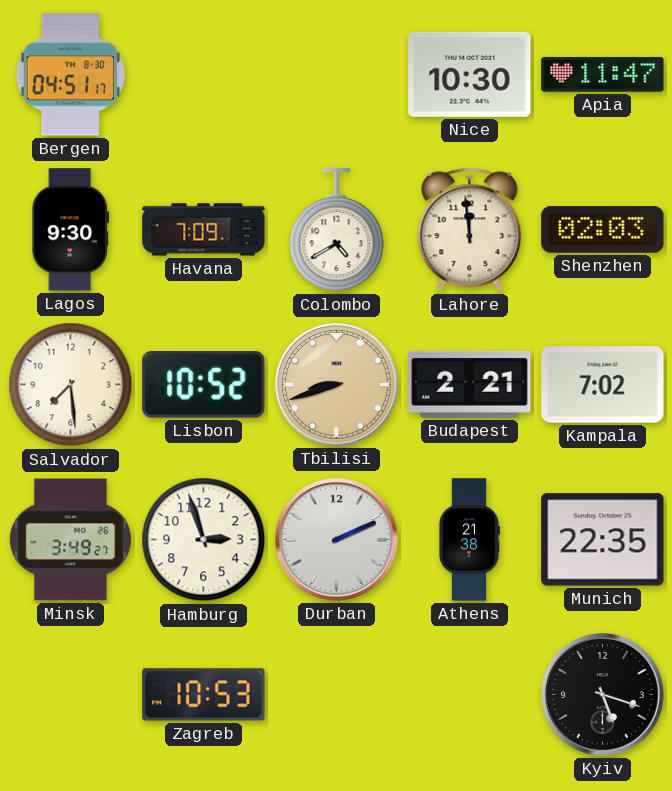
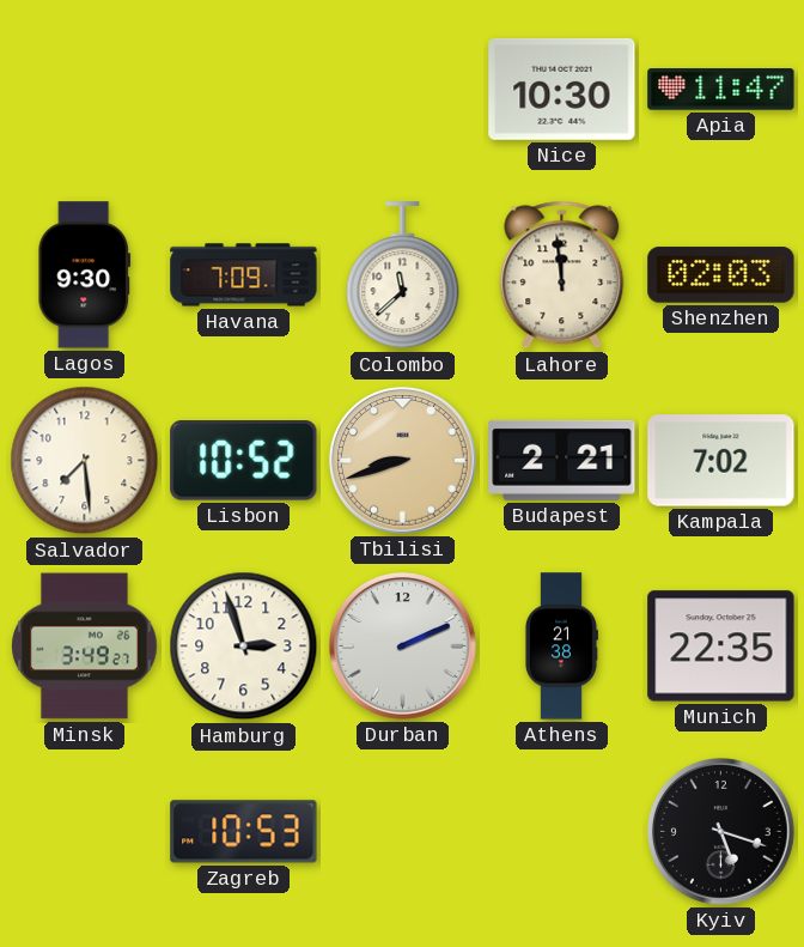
Bergen: 04:51 -> none
Colombo: 4:40 -> 11:38
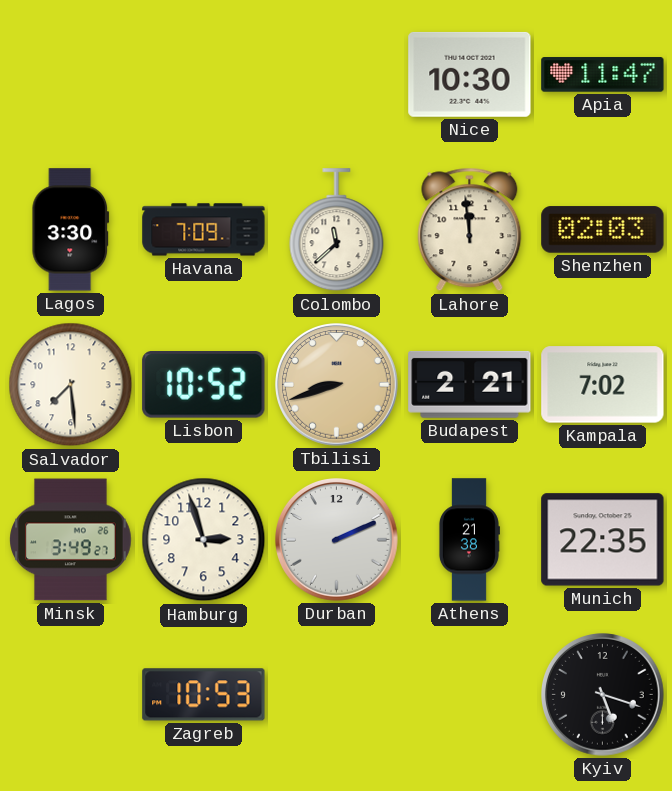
Lagos: 9:30 -> 3:30
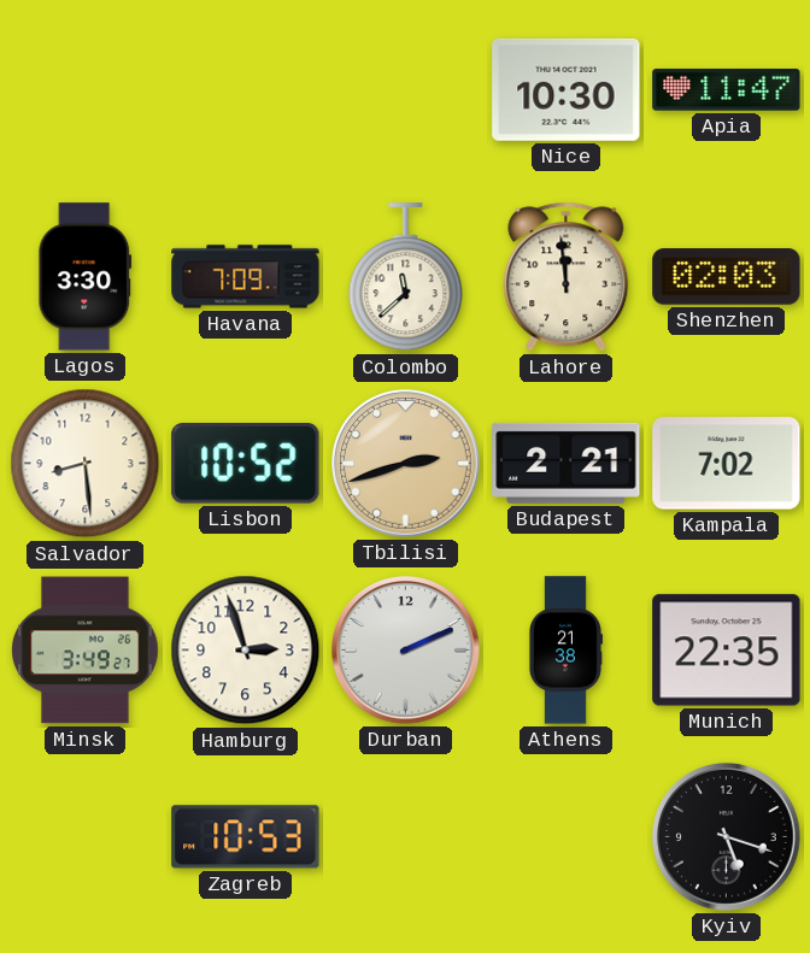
Salvador: 7:29 -> 8:29
Tbilisi: 8:42 -> 2:42
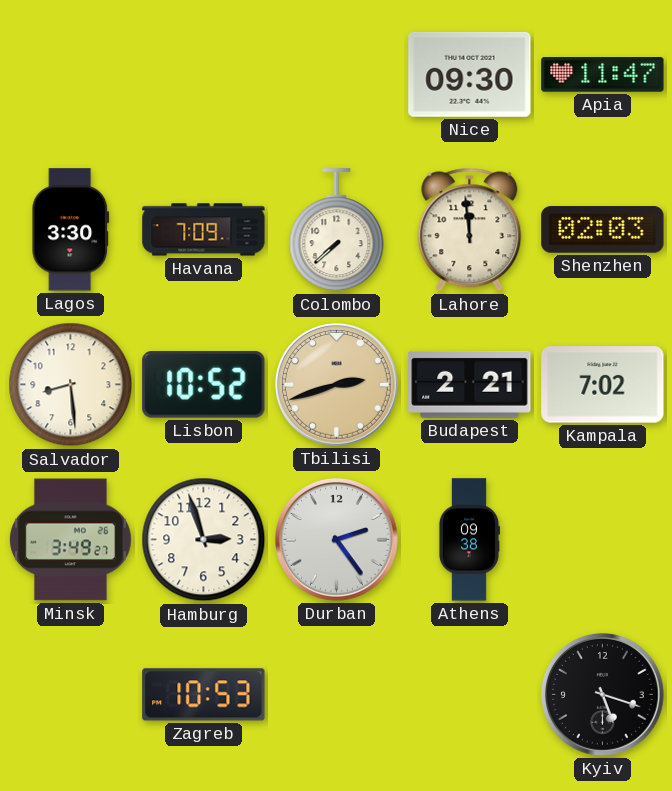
Nice: 10:30 -> 09:30
Colombo: 11:38 -> 7:38
Durban: 2:11 -> 2:24
Athens: 21:38 -> 09:38
Munich: 22:35 -> none
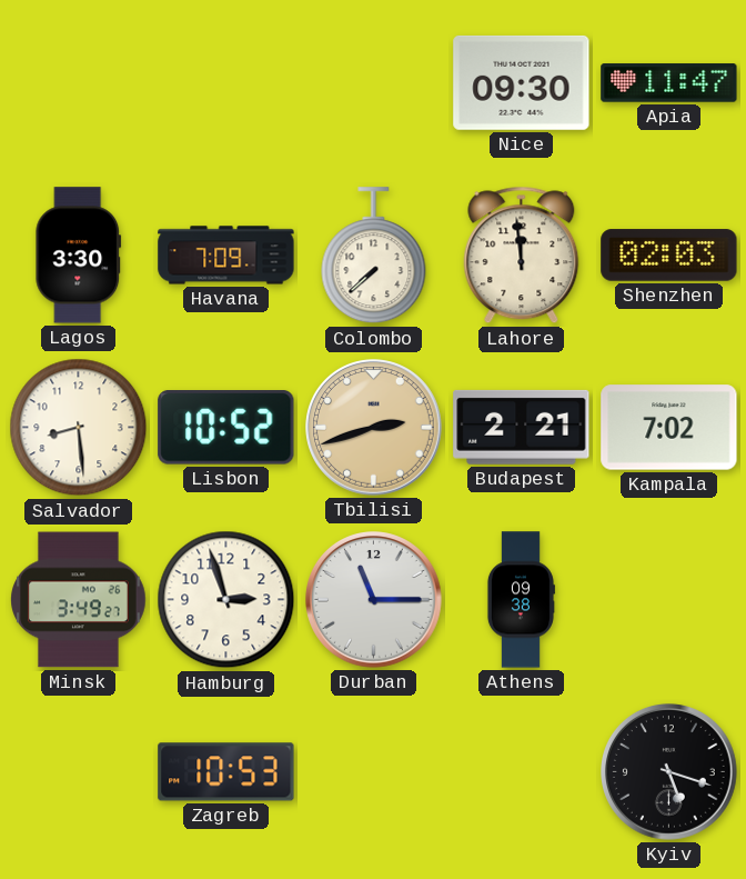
Durban: 2:24 -> 11:15
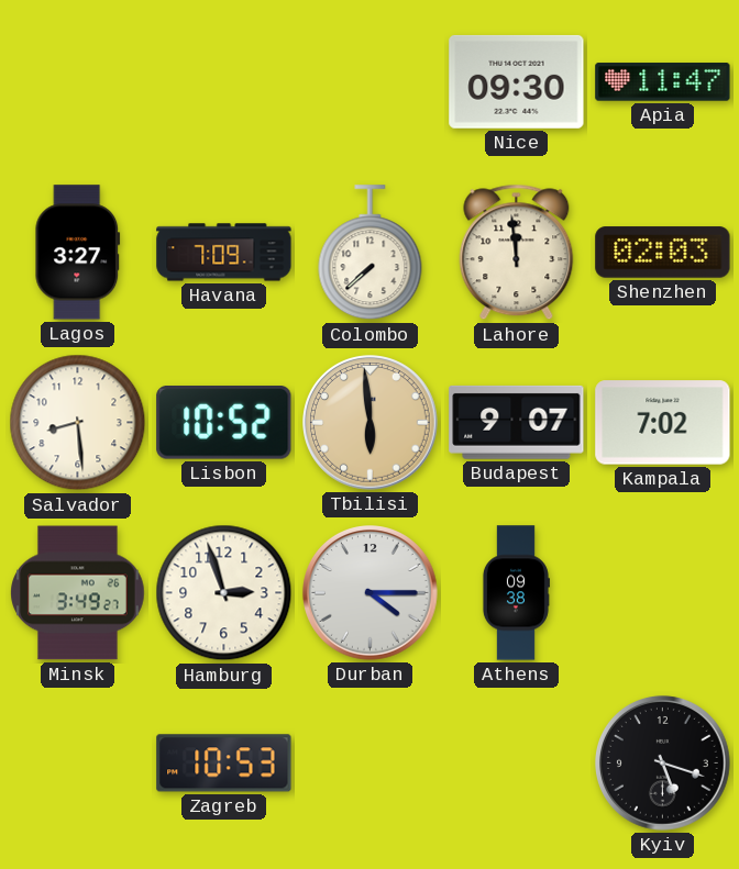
Lagos: 3:30 -> 3:27
Tbilisi: 2:42 -> 5:59
Budapest: 2:21 -> 9:07
Durban: 11:15 -> 4:15
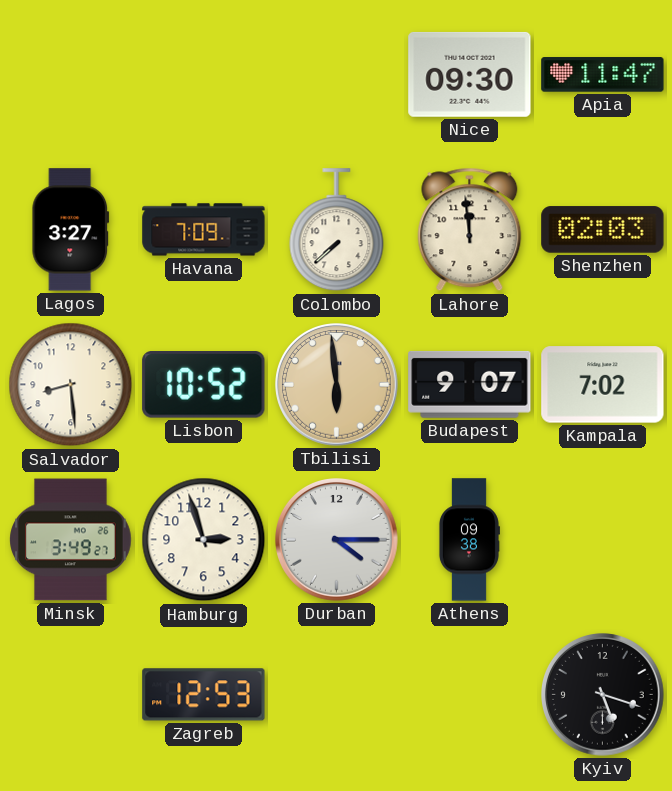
Zagreb: 10:53 -> 12:53
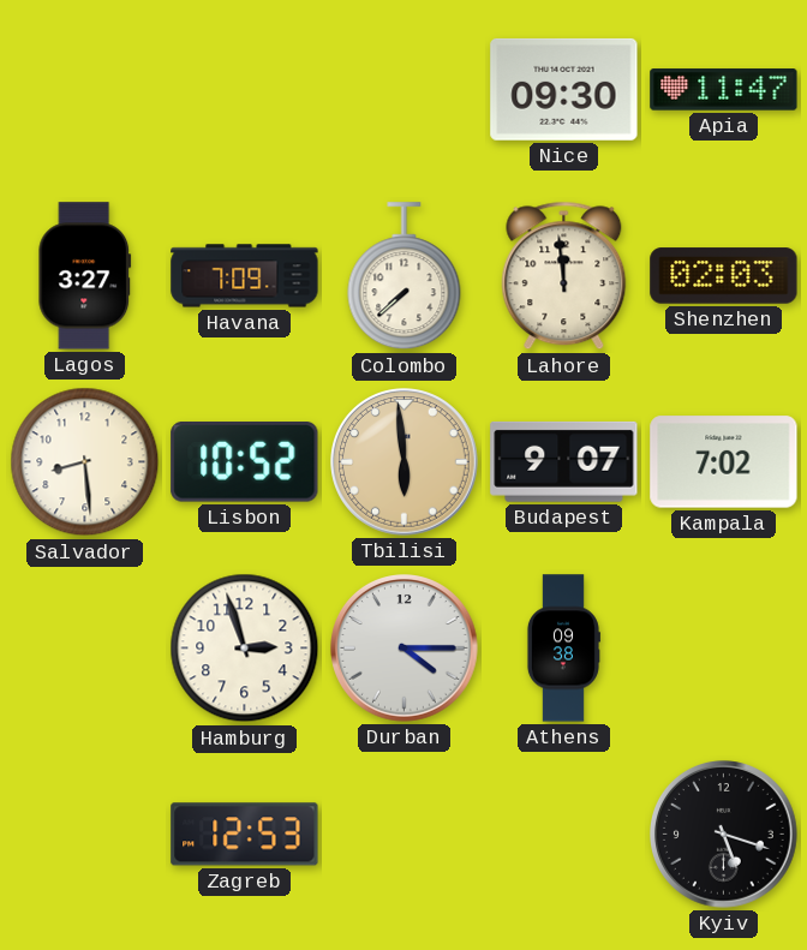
Minsk: 3:49 -> none
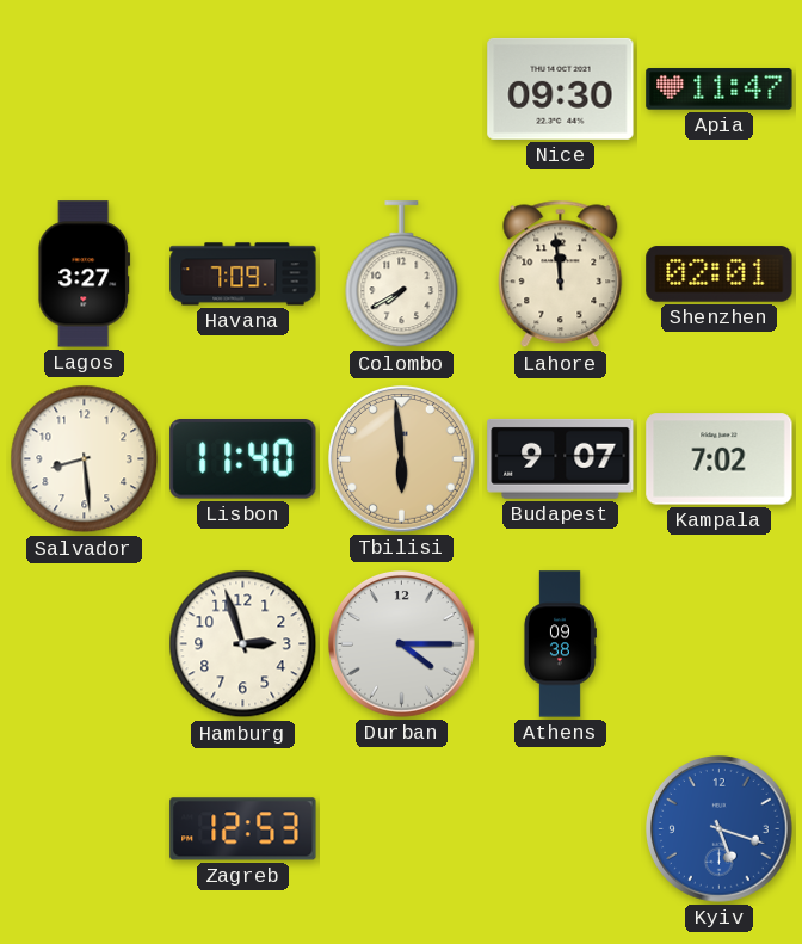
Colombo: 7:38 -> 7:40
Shenzhen: 02:03 -> 02:01
Lisbon: 10:52 -> 11:40
Kyiv dial: black -> blue
